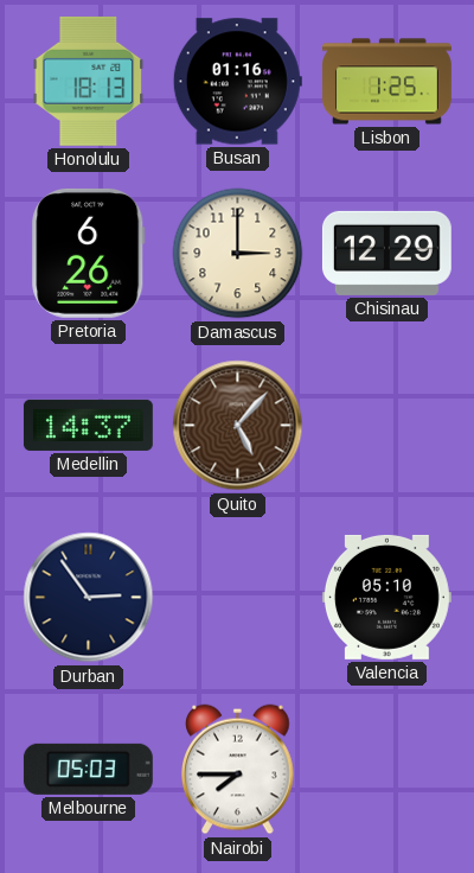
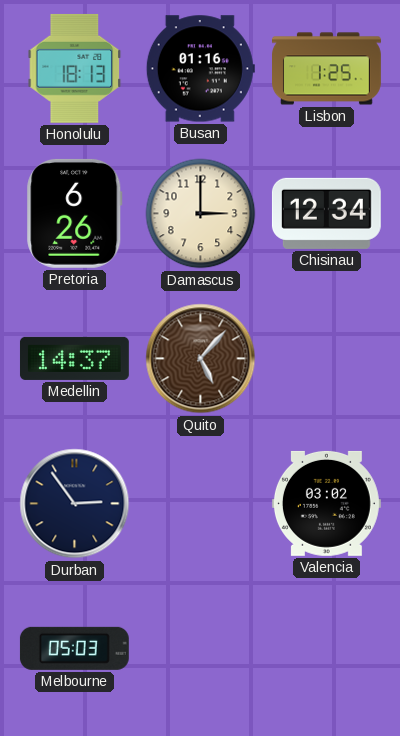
Chisinau: 12:29 -> 12:34
Valencia: 05:10 -> 03:02
Nairobi: 7:45 -> none
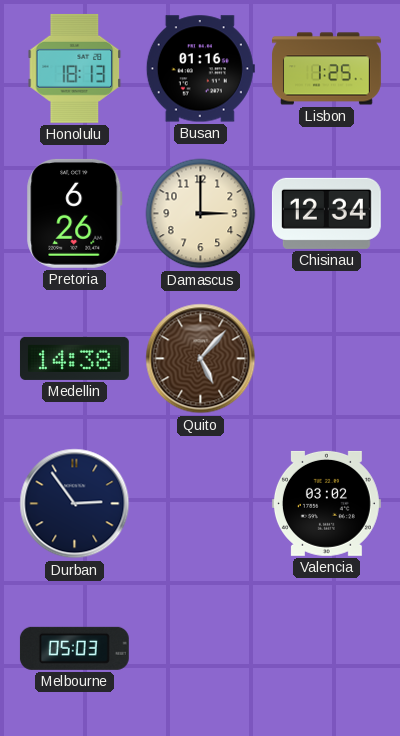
Medellin: 14:37 -> 14:38
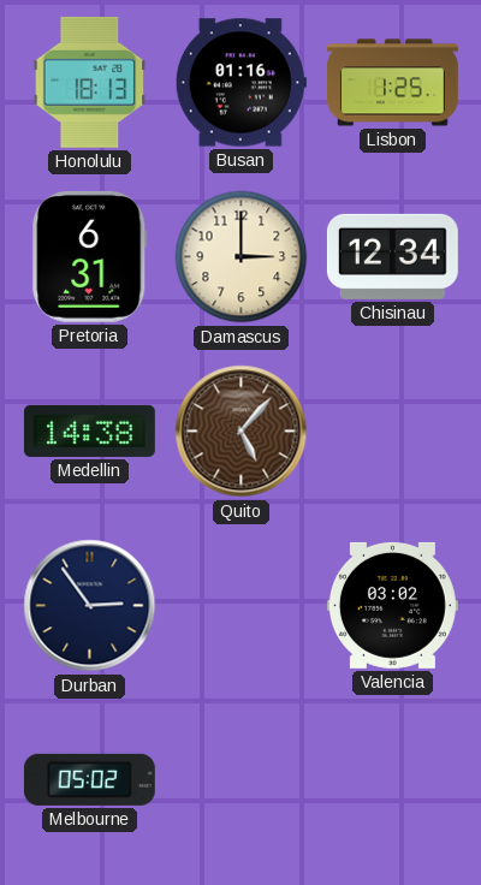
Pretoria: 6:26 -> 6:31
Melbourne: 05:03 -> 05:02
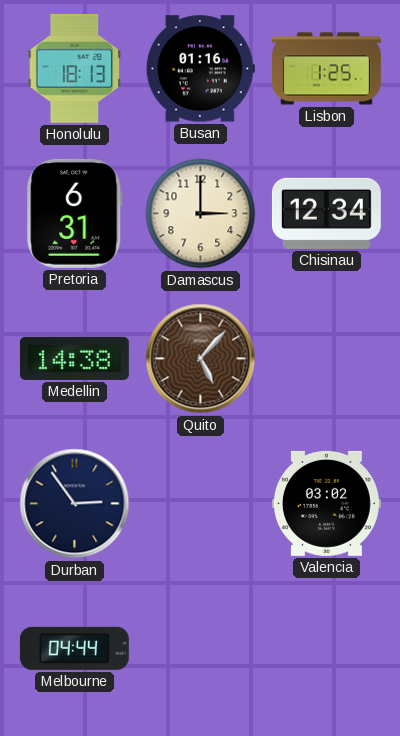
Melbourne: 05:02 -> 04:44
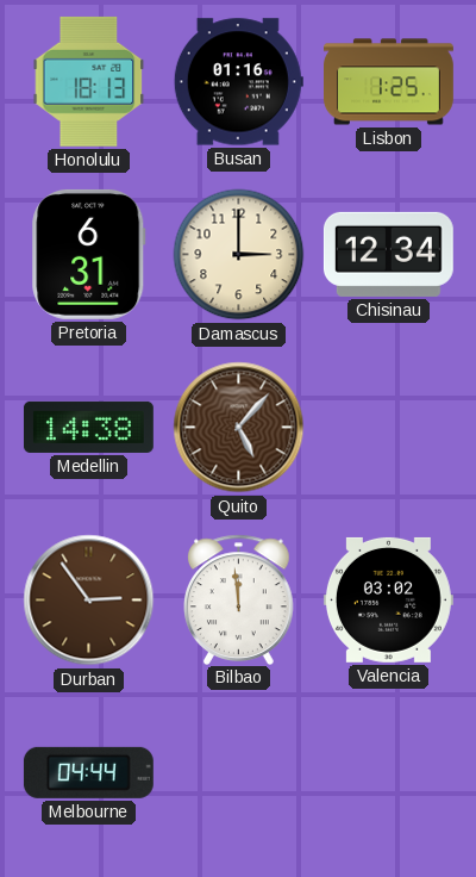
Durban dial: navy -> brown
Bilbao: none -> 11:59
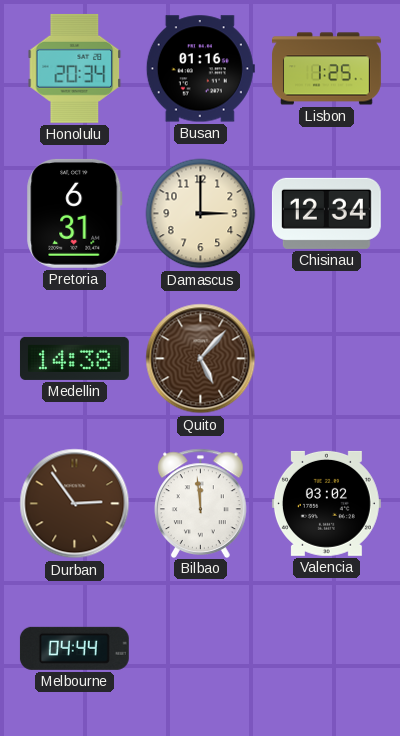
Honolulu: 18:13 -> 20:34
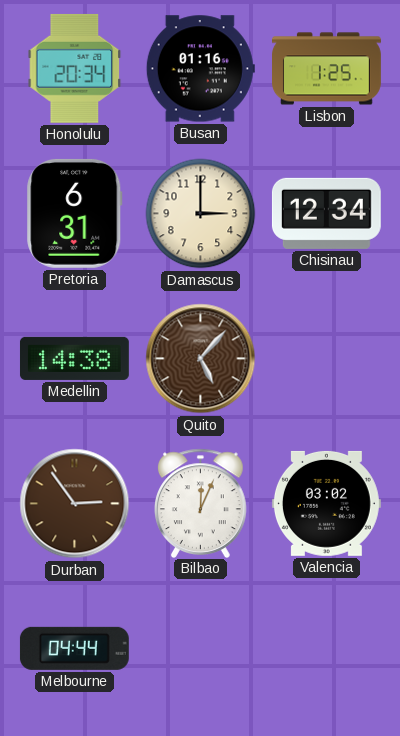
Bilbao: 11:59 -> 12:04
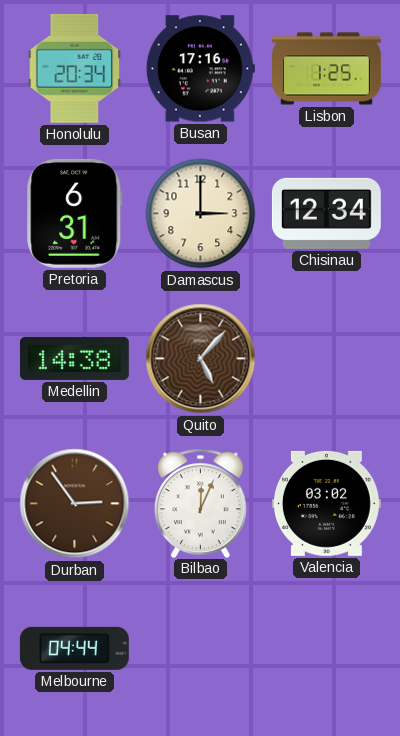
Busan: 01:16 -> 17:16
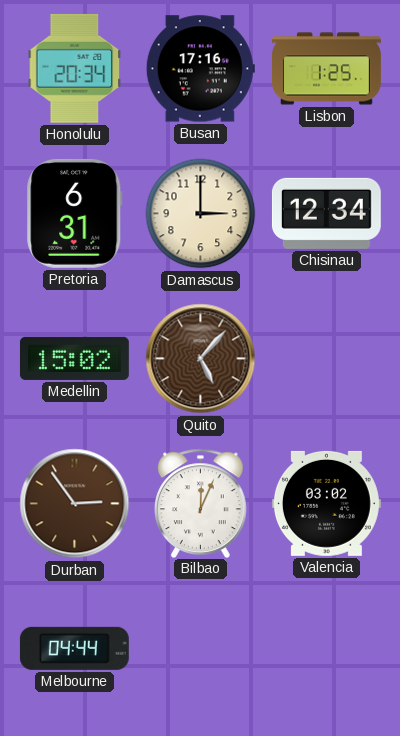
Medellin: 14:38 -> 15:02
